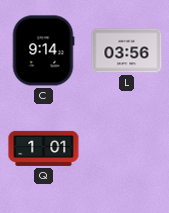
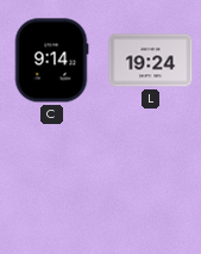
L: 03:56 -> 19:24
Q: 1:01 -> none
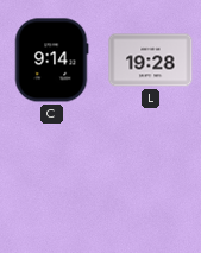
L: 19:24 -> 19:28
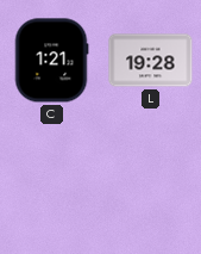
C: 9:14 -> 1:21
